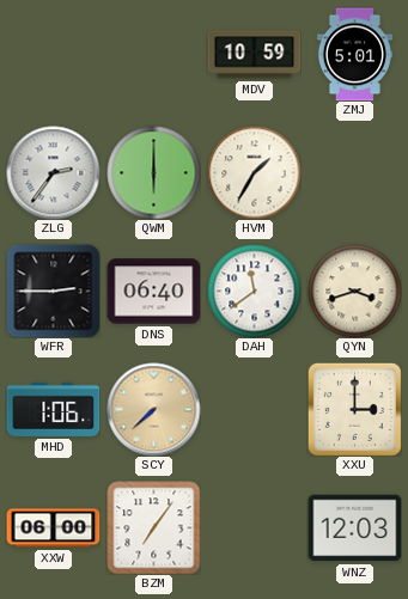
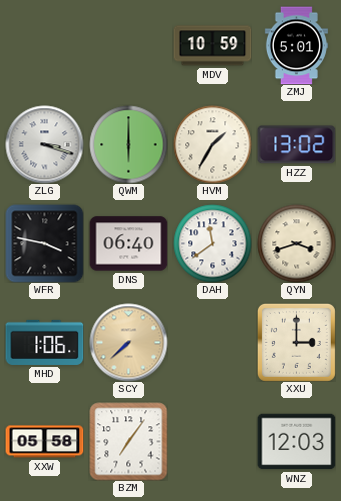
ZLG: 2:36 -> 3:18
HZZ: none -> 13:02
WFR: 2:45 -> 3:47
XXW: 06:00 -> 05:58
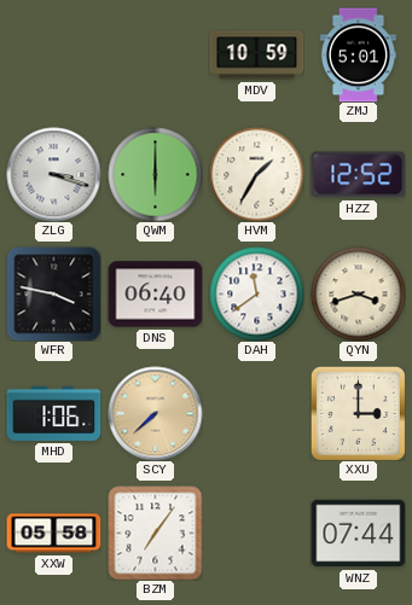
HZZ: 13:02 -> 12:52
WNZ: 12:03 -> 07:44
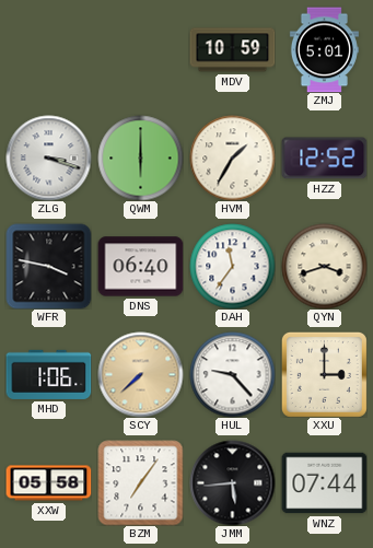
DAH: 11:39 -> 11:36
HUL: none -> 9:23
JMM: none -> 5:44
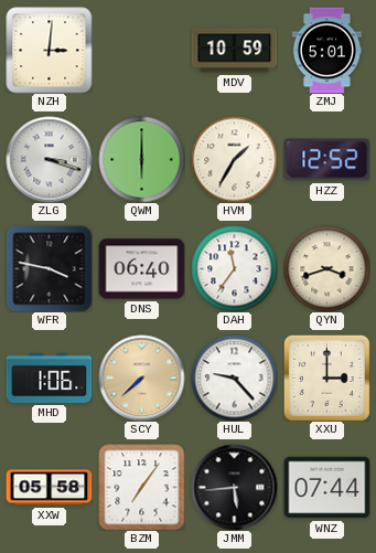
NZH: none -> 3:01
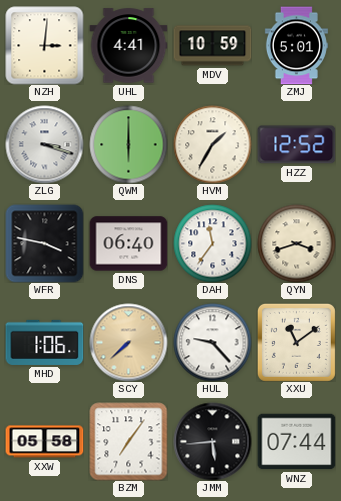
UHL: none -> 4:41
XXU: 3:00 -> 11:09
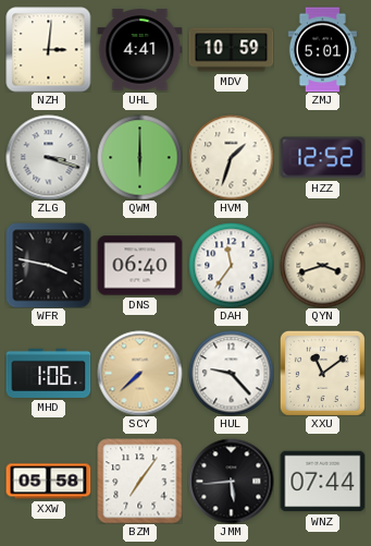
HVM: 1:35 -> 1:33
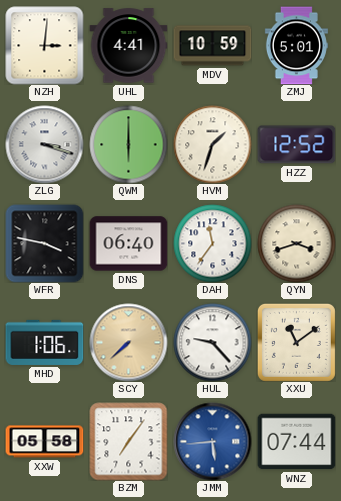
JMM dial: black -> blue
